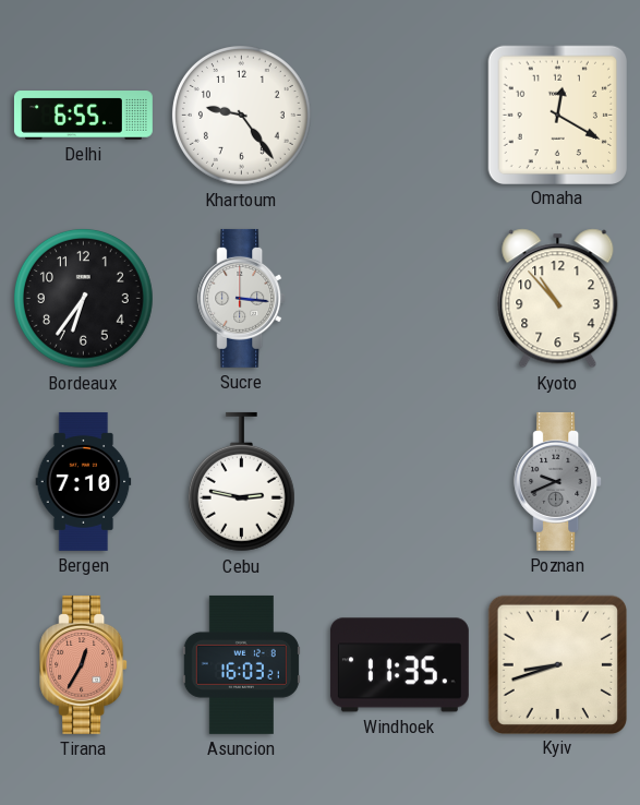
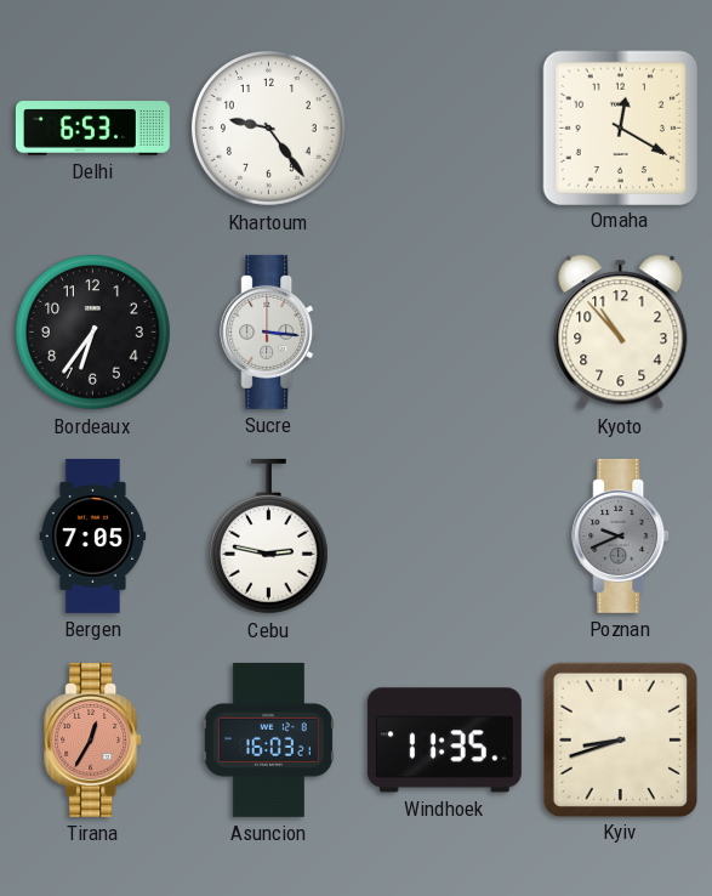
Delhi: 6:55 -> 6:53
Bergen: 7:10 -> 7:05
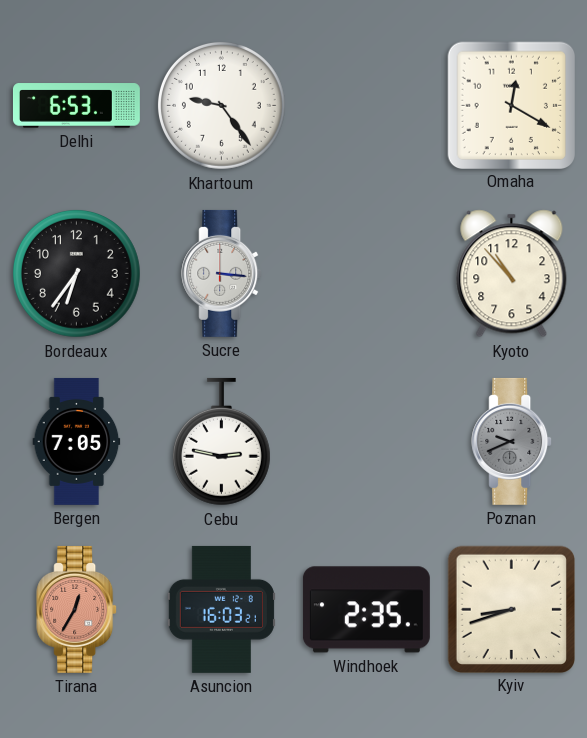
Windhoek: 11:35 -> 2:35
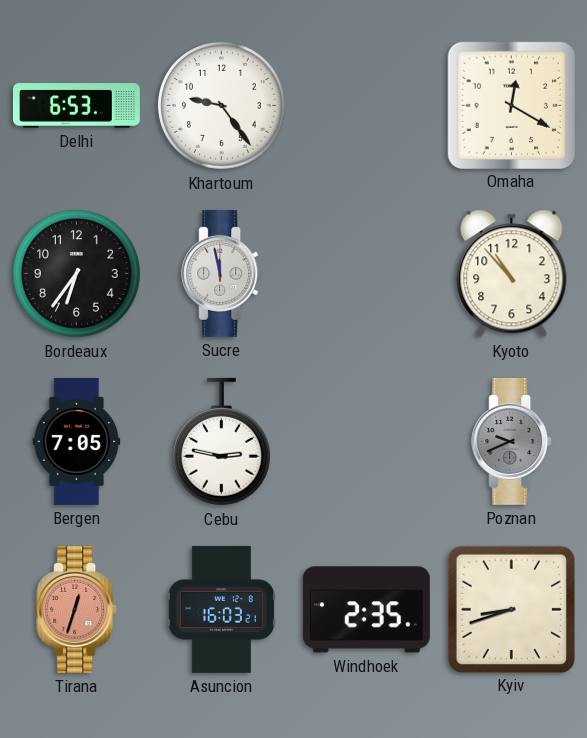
Sucre: 3:16 -> 11:58
Tirana: 12:35 -> 12:33
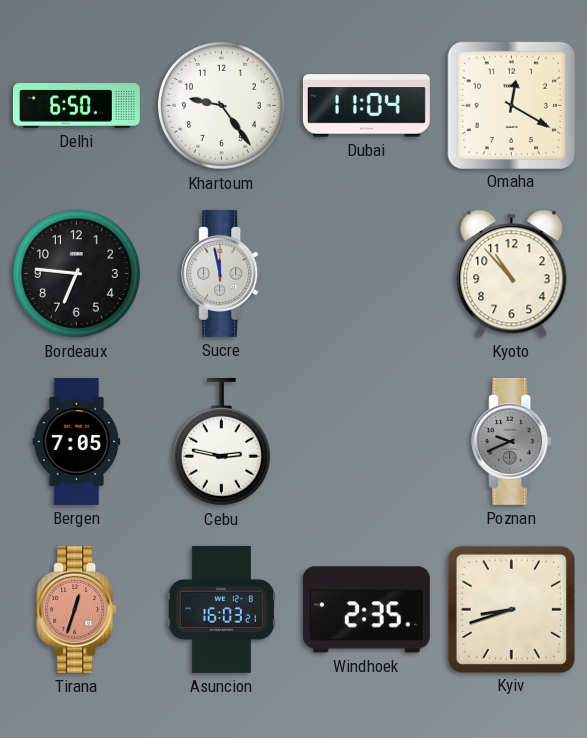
Delhi: 6:53 -> 6:50
Dubai: none -> 11:04
Bordeaux: 6:36 -> 6:46
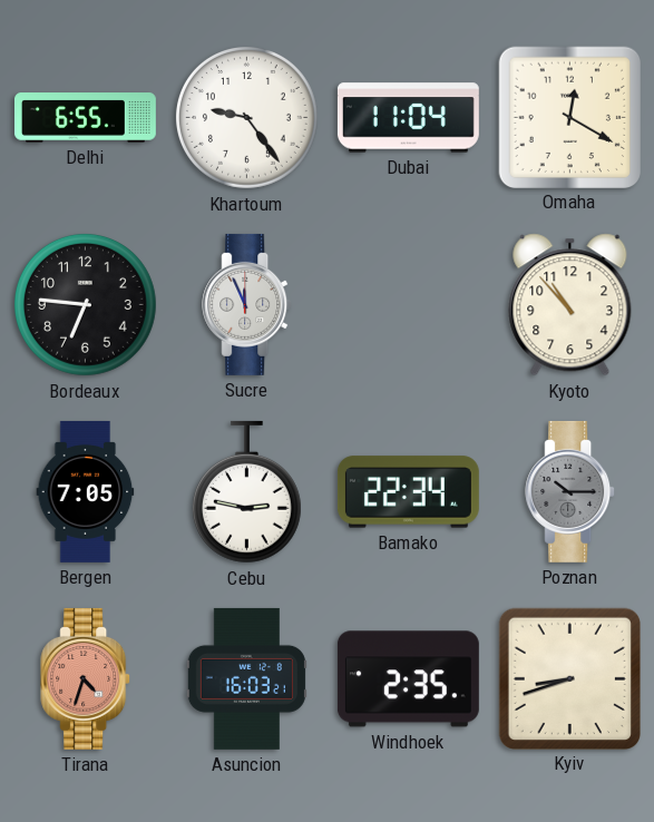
Delhi: 6:50 -> 6:55
Sucre: 11:58 -> 11:56
Bamako: none -> 22:34
Poznan: 9:41 -> 10:15
Tirana: 12:33 -> 4:33
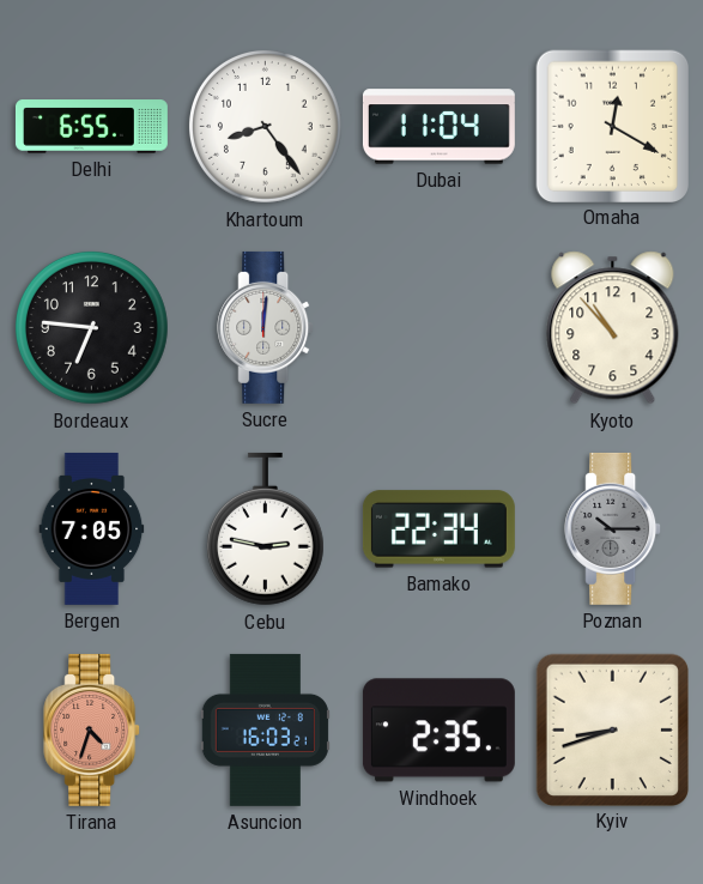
Khartoum: 9:24 -> 8:24
Sucre: 11:56 -> 12:01
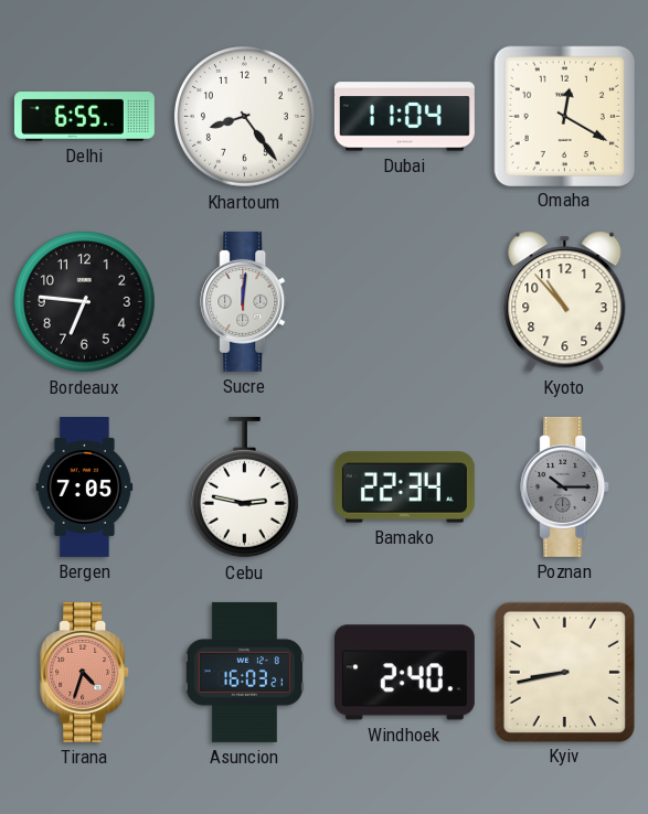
Windhoek: 2:35 -> 2:40
Kyiv: 8:42 -> 8:43
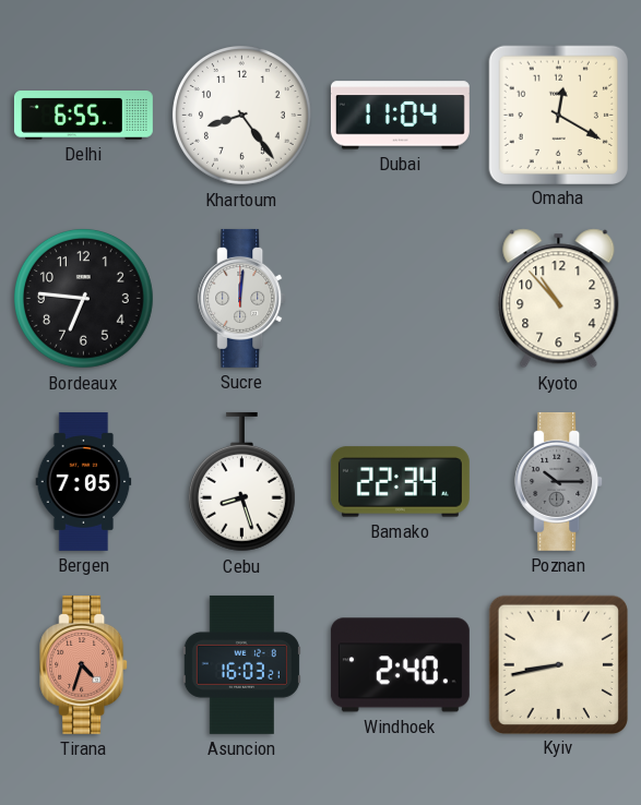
Cebu: 2:47 -> 8:27
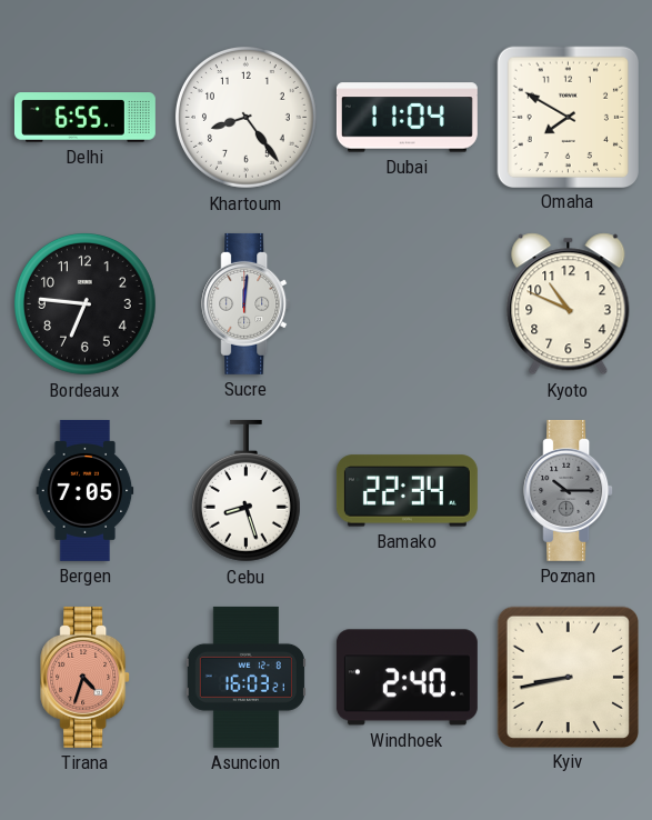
Omaha: 12:20 -> 7:50
Kyoto: 10:53 -> 10:49
